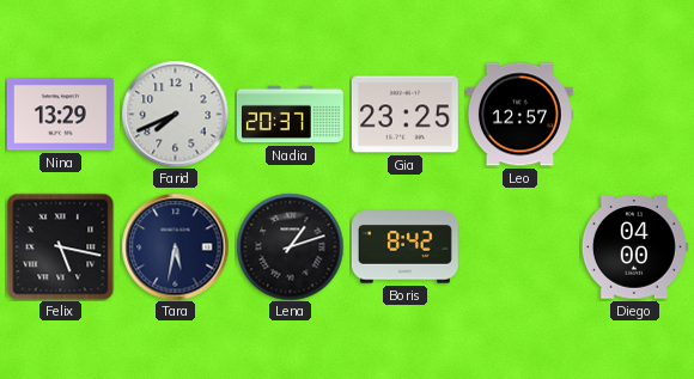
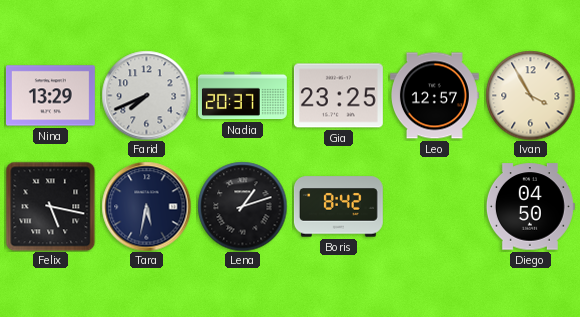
Ivan: none -> 3:55
Diego: 04:00 -> 04:50
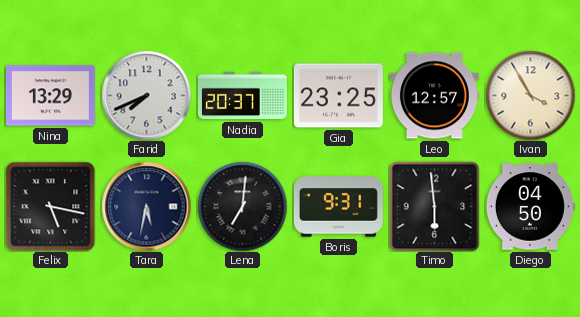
Lena: 1:12 -> 7:01
Boris: 8:42 -> 9:31
Timo: none -> 5:59
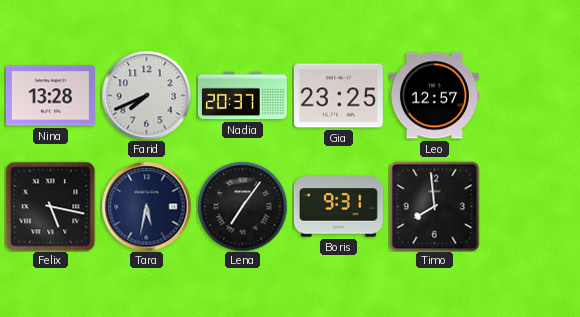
Nina: 13:29 -> 13:28
Ivan: 3:55 -> none
Lena: 7:01 -> 7:06
Timo: 5:59 -> 7:59
Diego: 04:50 -> none
